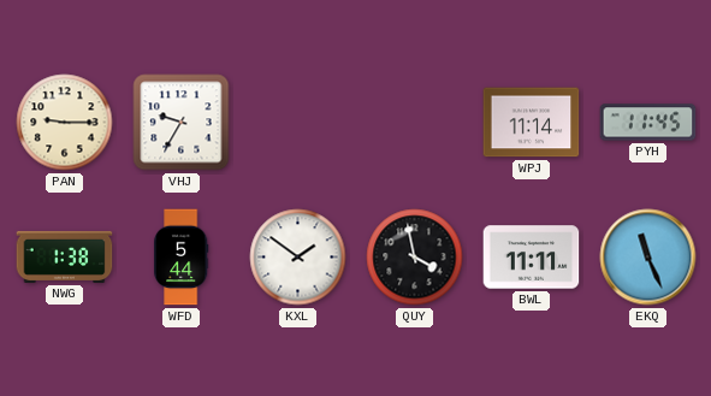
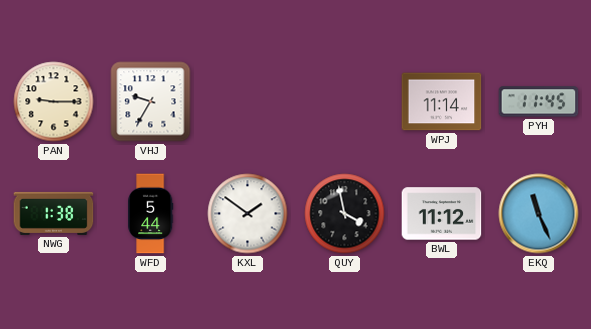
BWL: 11:11 -> 11:12
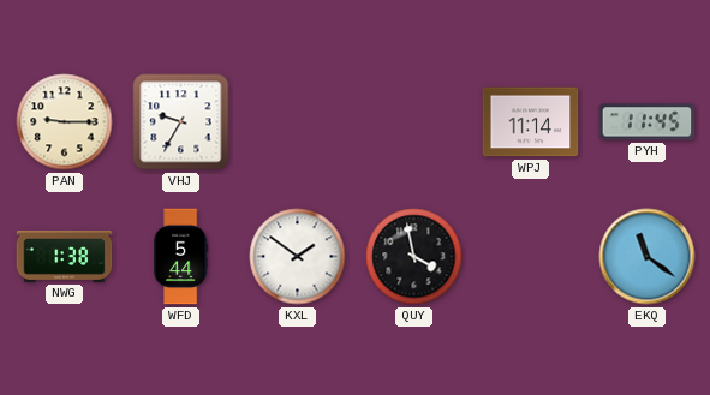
BWL: 11:12 -> none
EKQ: 11:26 -> 11:21
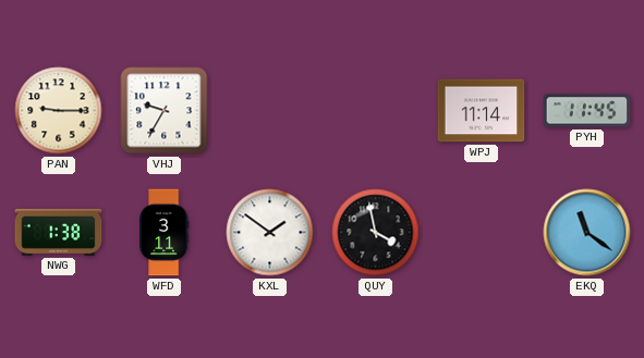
WFD: 5:44 -> 3:11
